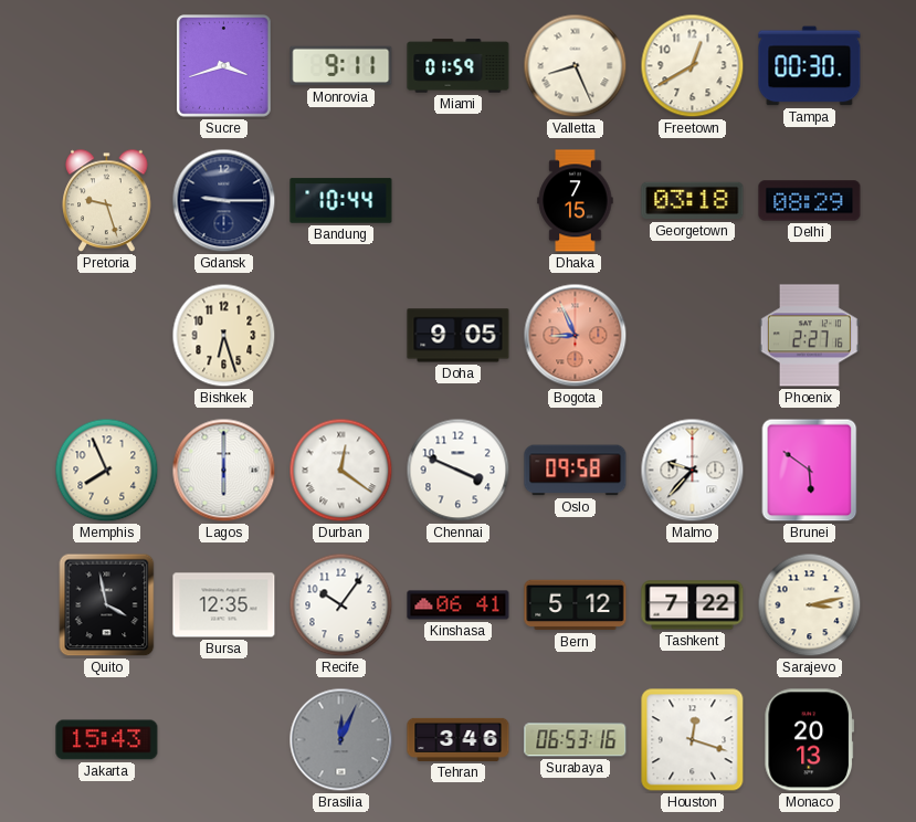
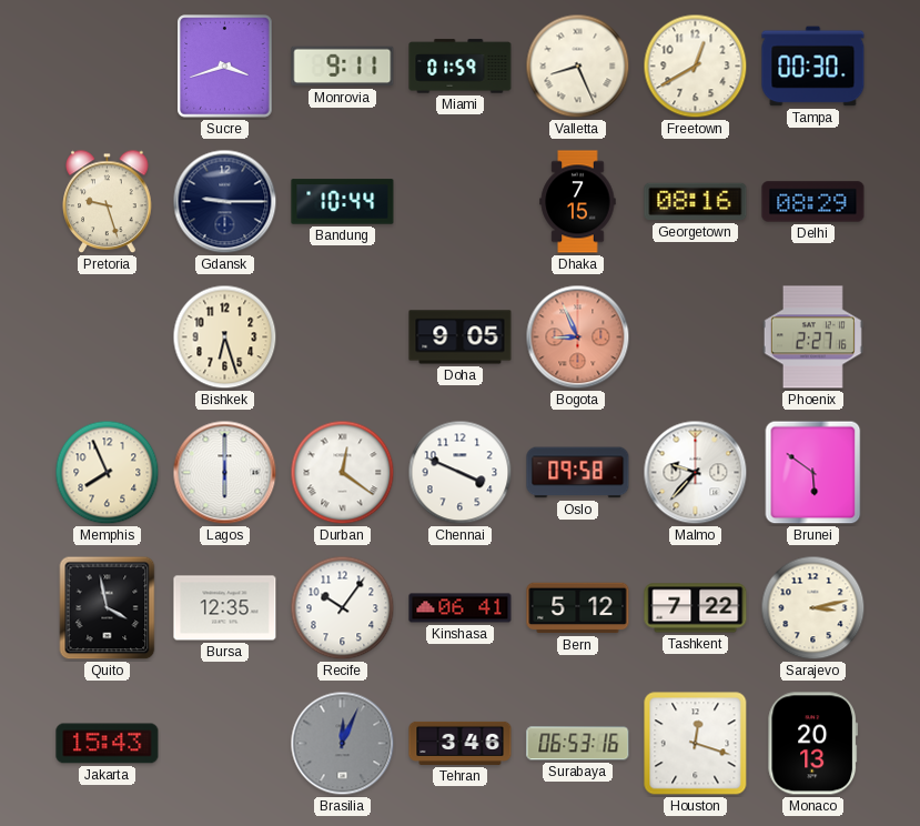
Georgetown: 03:18 -> 08:16
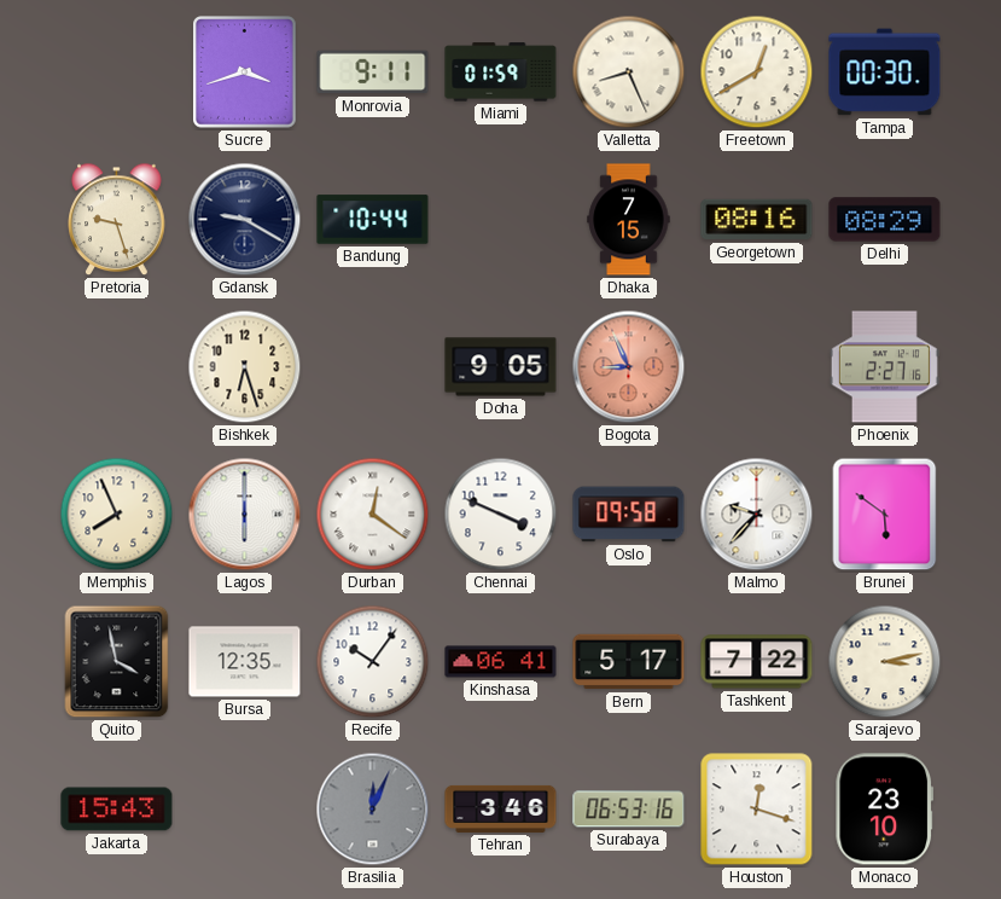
Gdansk: 9:15 -> 9:20
Bern: 5:12 -> 5:17
Monaco: 20:13 -> 23:10
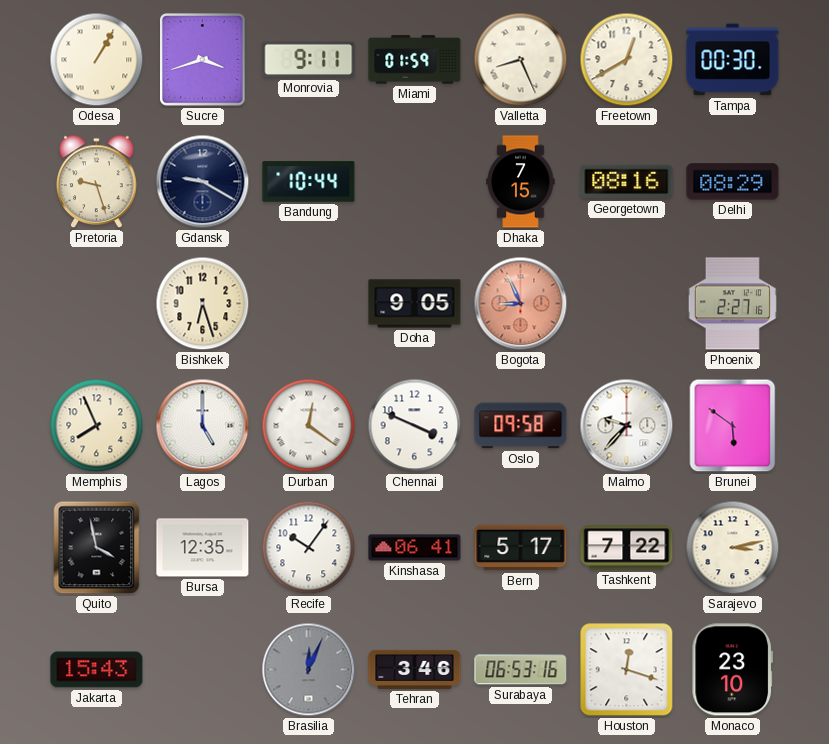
Odesa: none -> 1:05
Lagos: 6:00 -> 5:00
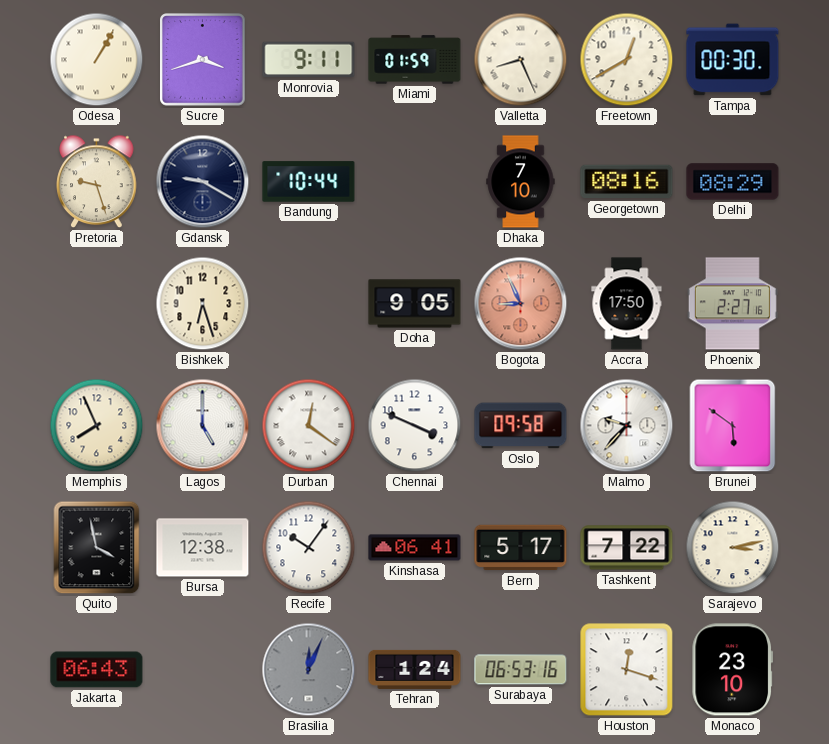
Dhaka: 7:15 -> 7:10
Accra: none -> 17:50
Bursa: 12:35 -> 12:38
Jakarta: 15:43 -> 06:43
Tehran: 3:46 -> 1:24
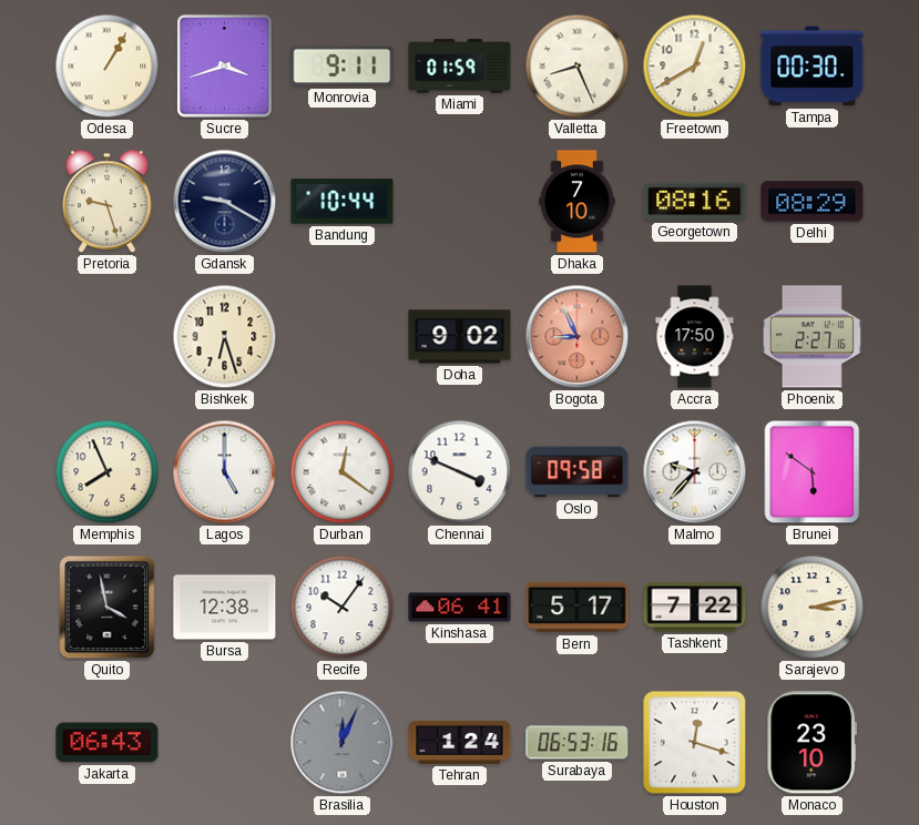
Doha: 9:05 -> 9:02
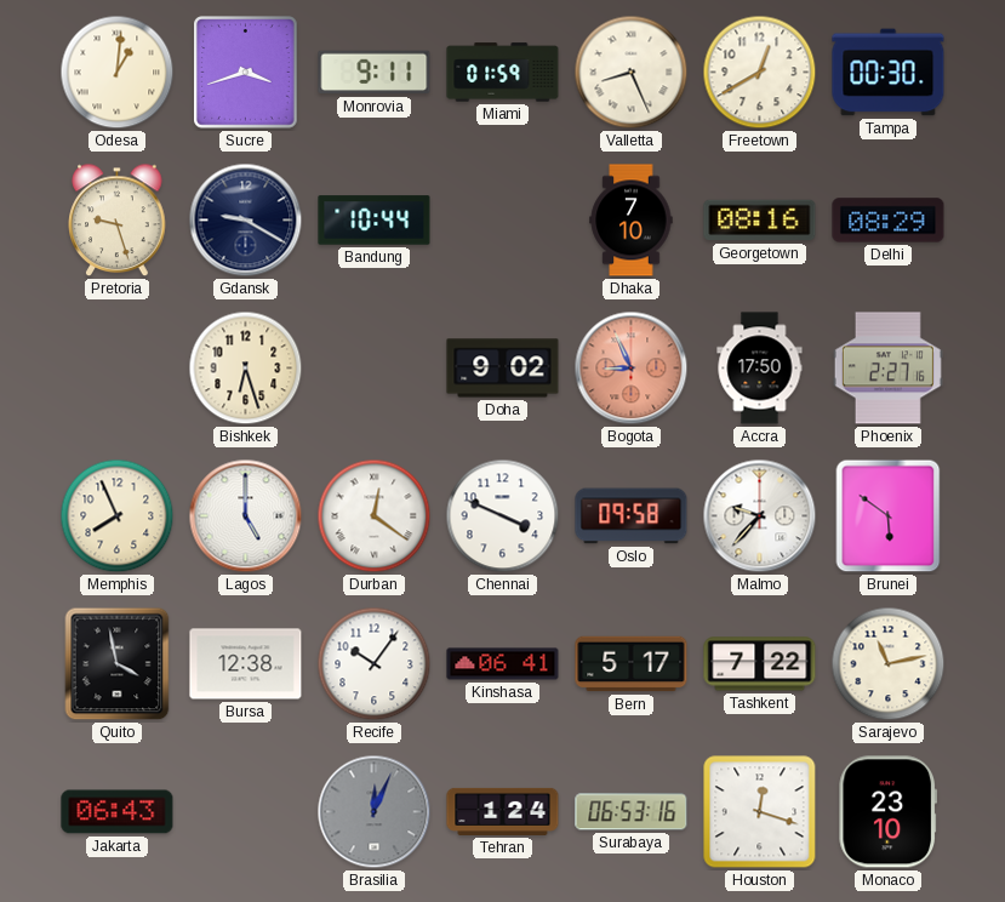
Odesa: 1:05 -> 1:01
Sarajevo: 3:13 -> 11:13
